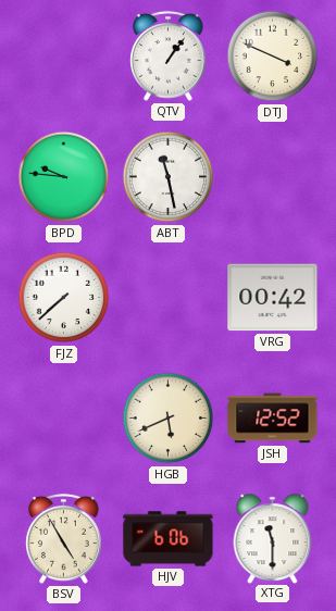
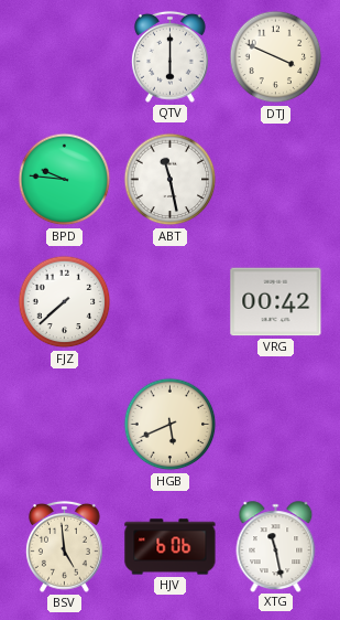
QTV: 1:06 -> 6:00
JSH: 12:52 -> none
BSV: 4:55 -> 4:59
XTG: 11:30 -> 11:28
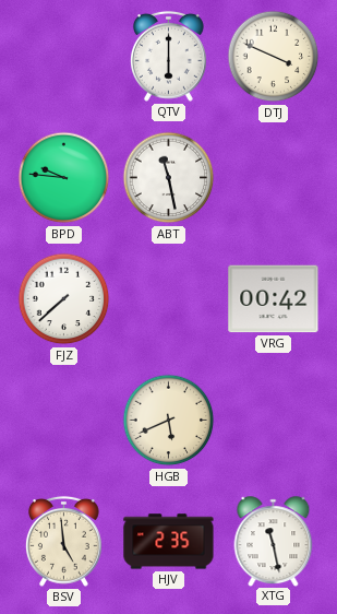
HJV: 6:06 -> 2:35
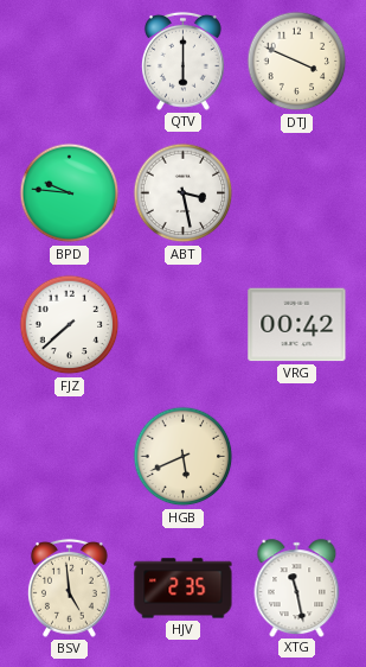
ABT: 11:28 -> 3:28
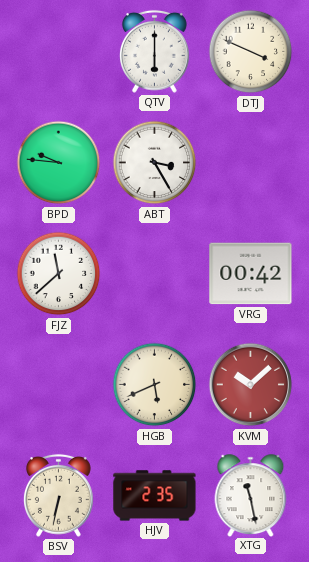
ABT: 3:28 -> 3:25
FJZ: 7:38 -> 11:38
KVM: none -> 10:08
BSV: 4:59 -> 6:32
